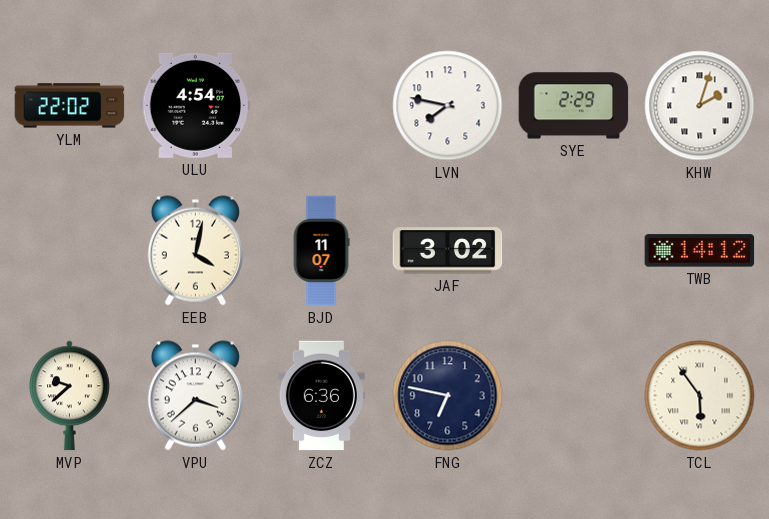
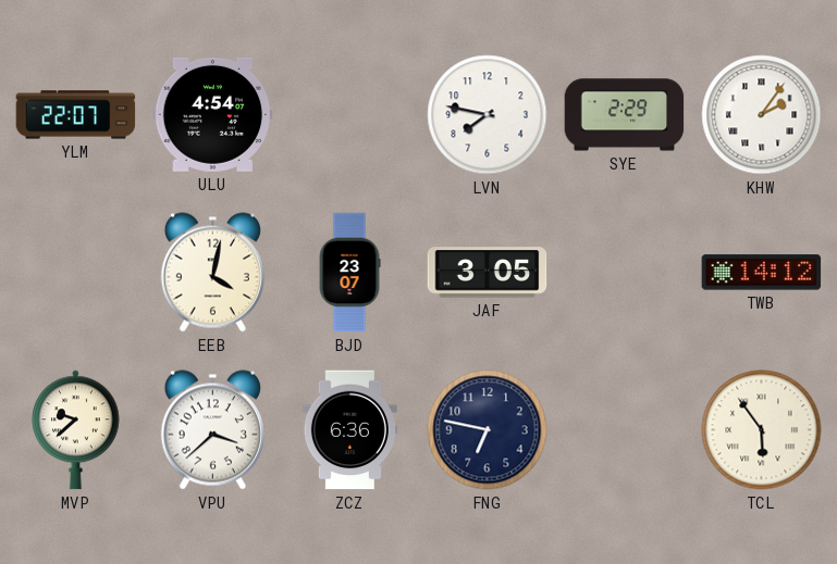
YLM: 22:02 -> 22:07
KHW: 2:03 -> 2:06
BJD: 11:07 -> 23:07
JAF: 3:02 -> 3:05
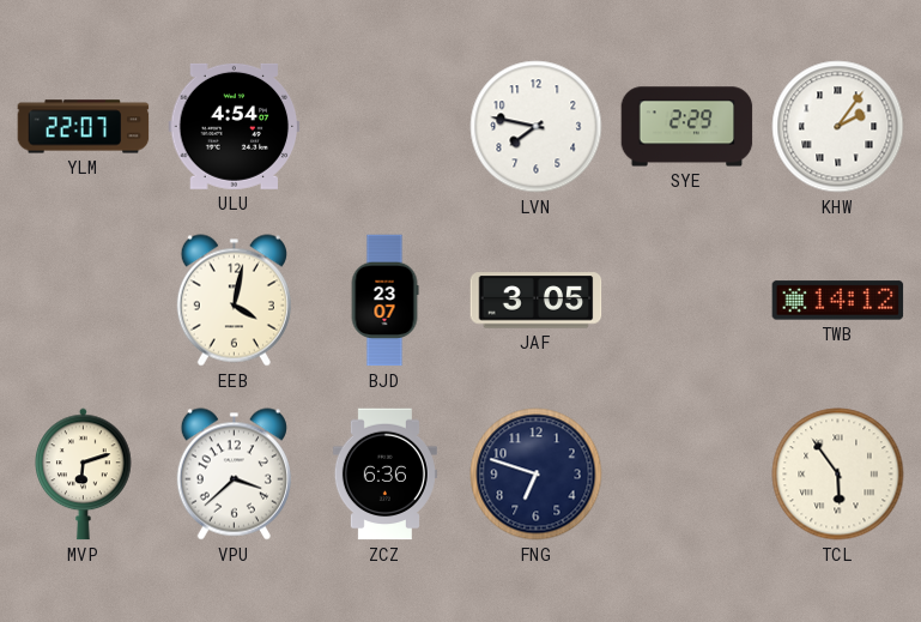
MVP: 9:38 -> 6:12
FNG: 6:47 -> 6:48
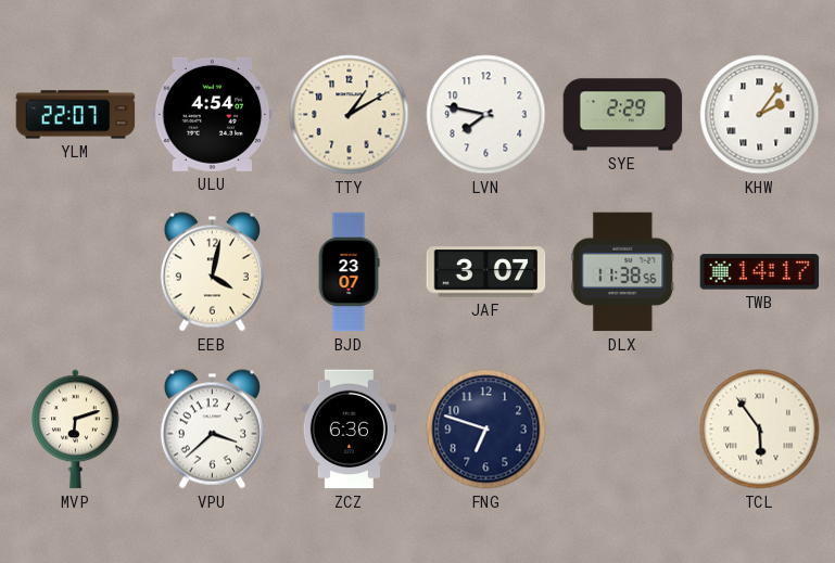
TTY: none -> 1:10
JAF: 3:05 -> 3:07
DLX: none -> 11:38
TWB: 14:12 -> 14:17
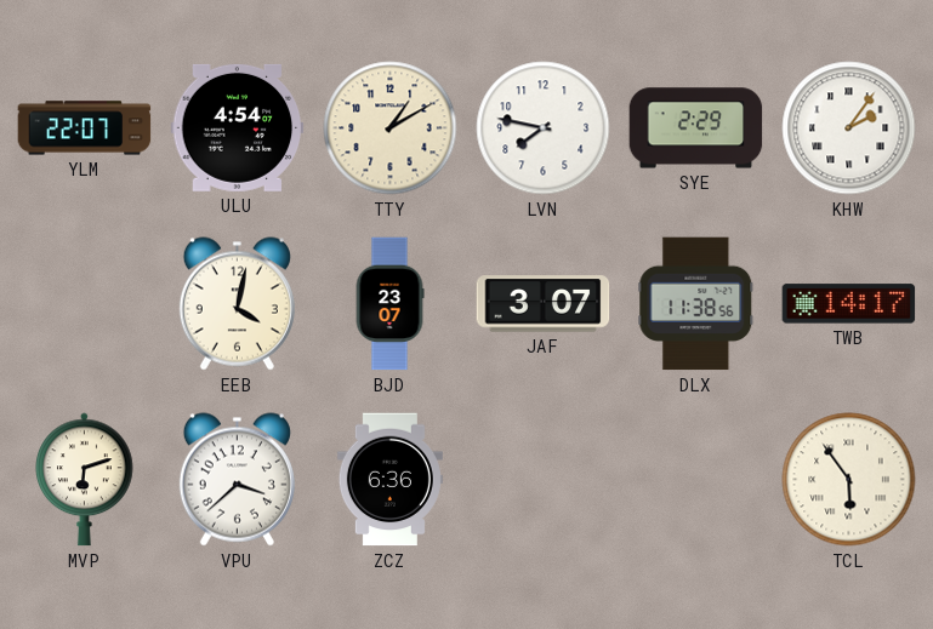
FNG: 6:48 -> none
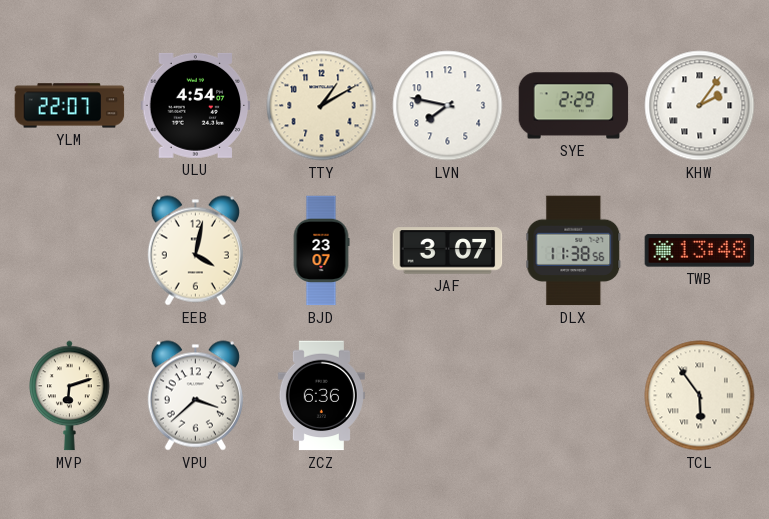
TWB: 14:17 -> 13:48
